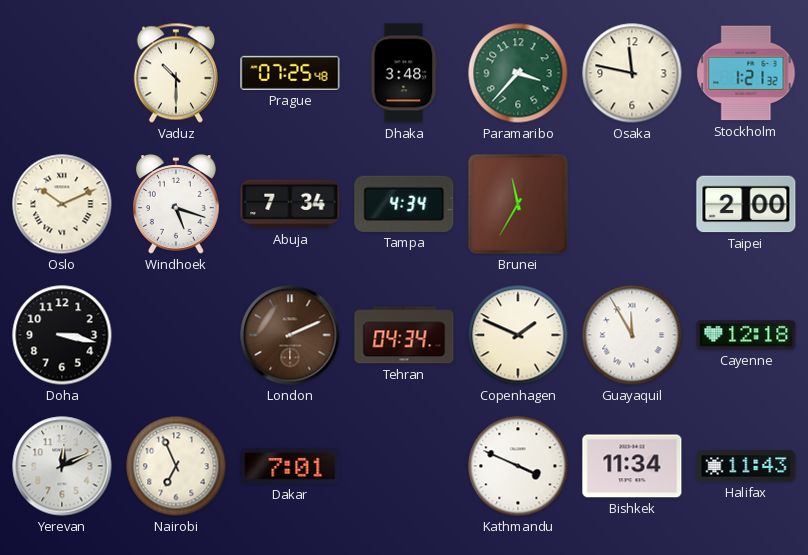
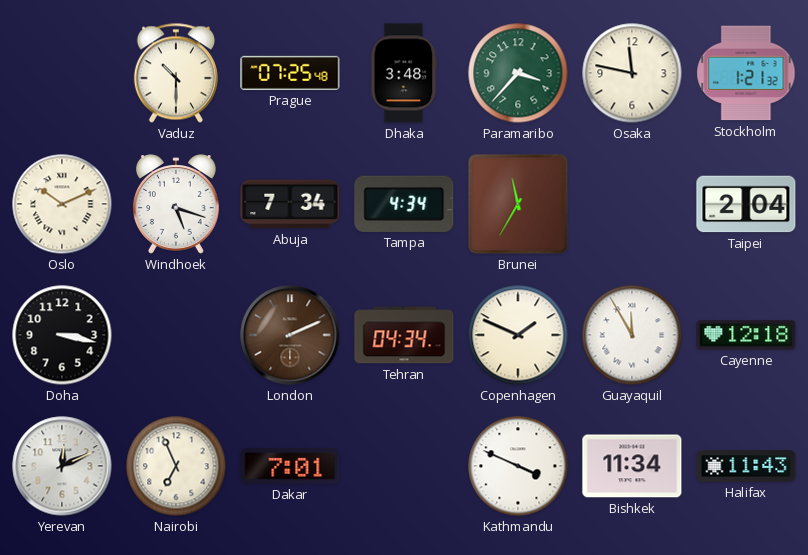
Taipei: 2:00 -> 2:04
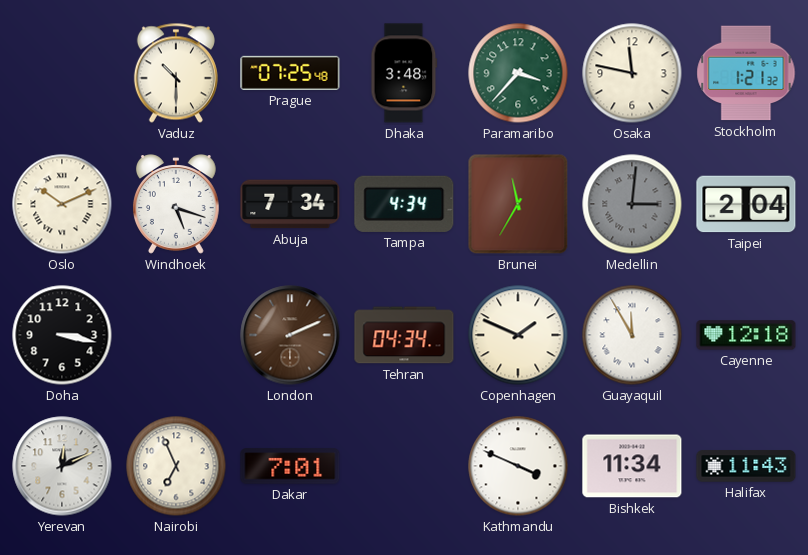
Medellin: none -> 3:01
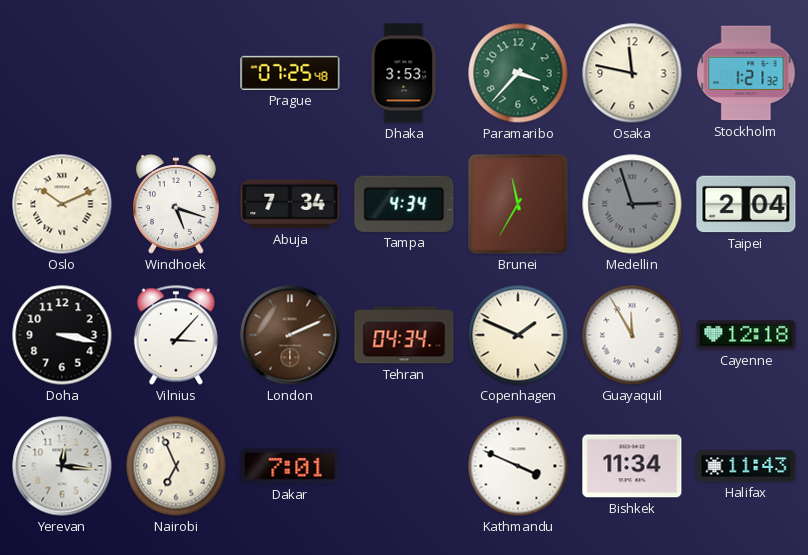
Vaduz: 10:30 -> none
Dhaka: 3:48 -> 3:53
Medellin: 3:01 -> 2:57
Vilnius: none -> 3:07
Yerevan: 12:11 -> 12:16
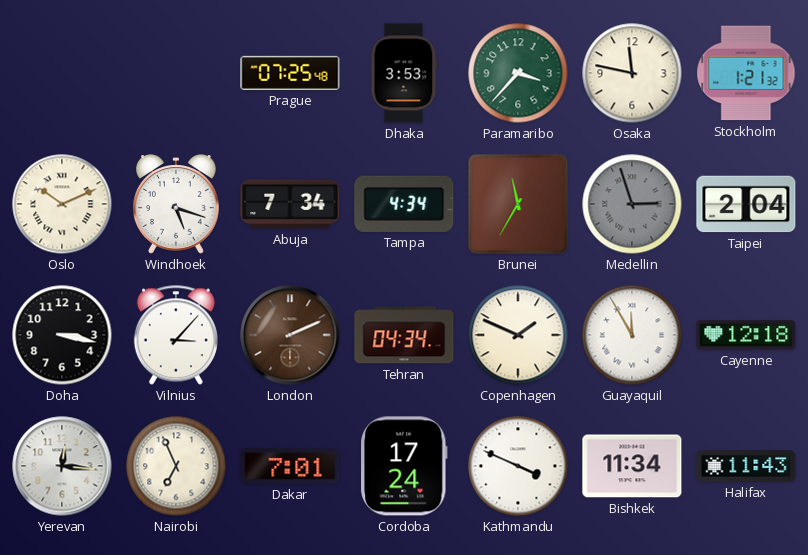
Cordoba: none -> 17:24
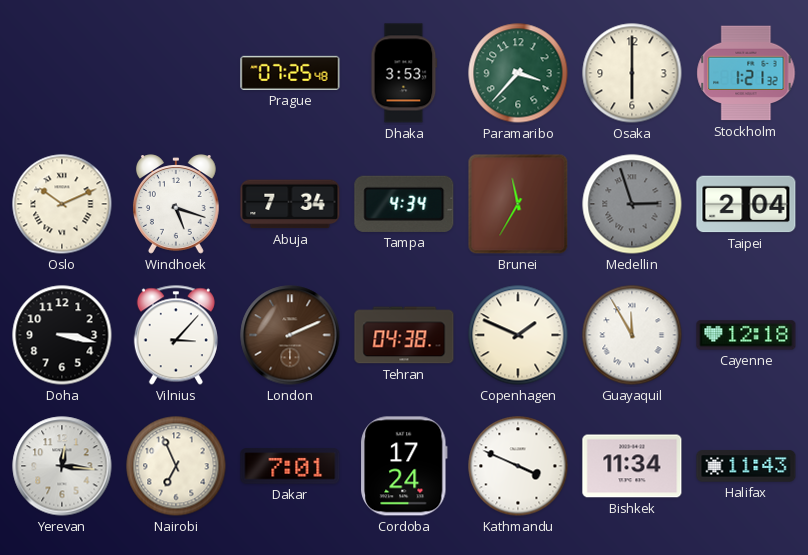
Osaka: 11:47 -> 6:00
Tehran: 04:34 -> 04:38
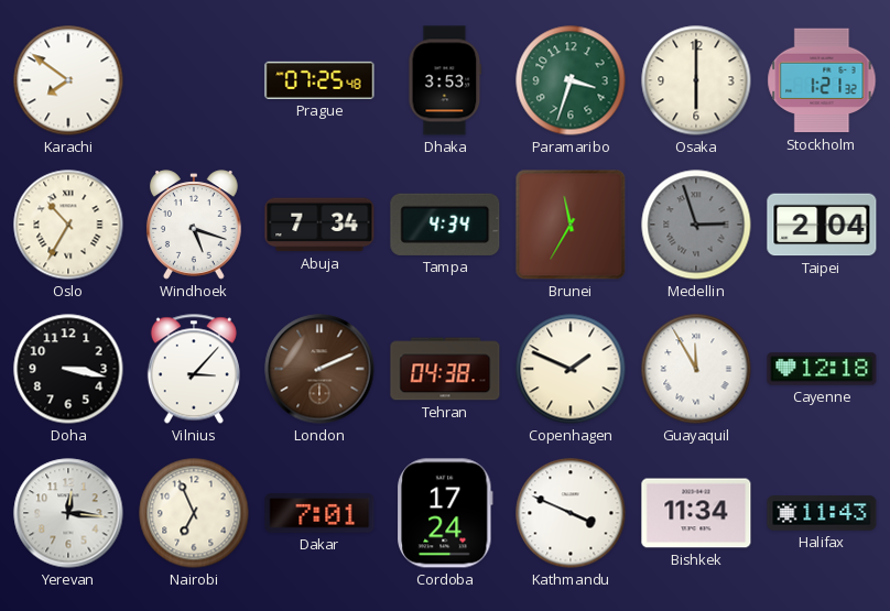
Karachi: none -> 7:51
Paramaribo: 3:37 -> 3:33
Oslo: 10:11 -> 10:35
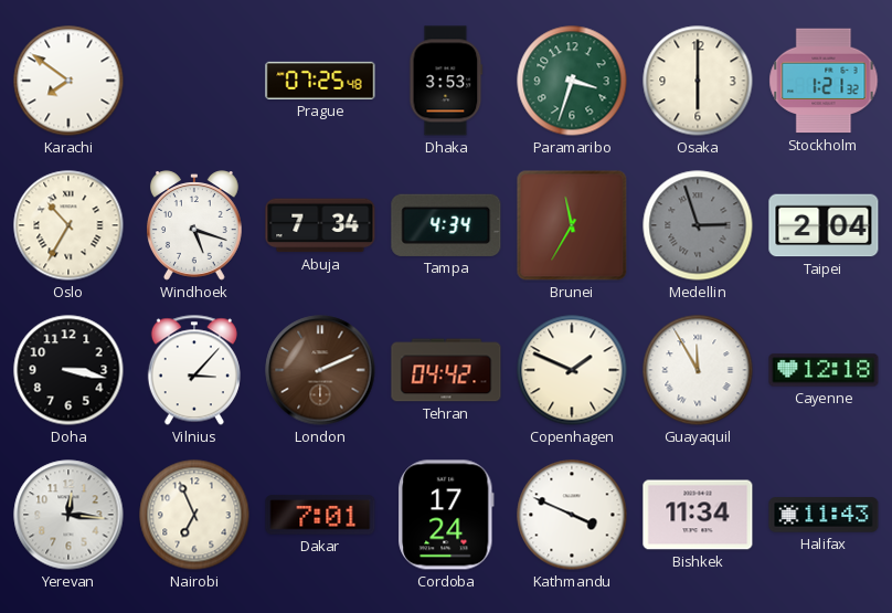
Tehran: 04:38 -> 04:42
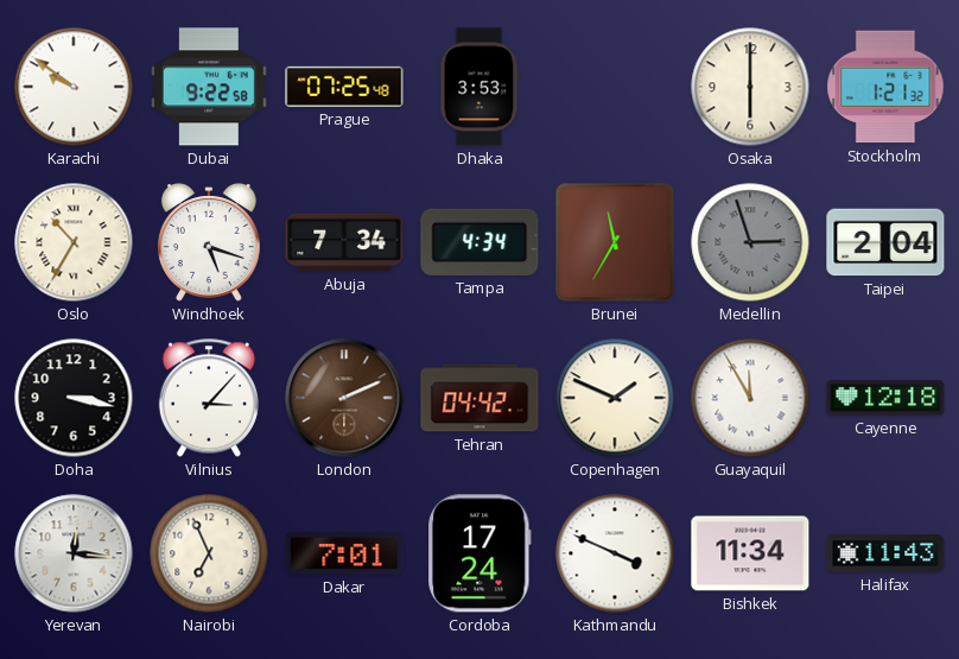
Karachi: 7:51 -> 9:51
Dubai: none -> 9:22
Paramaribo: 3:33 -> none
